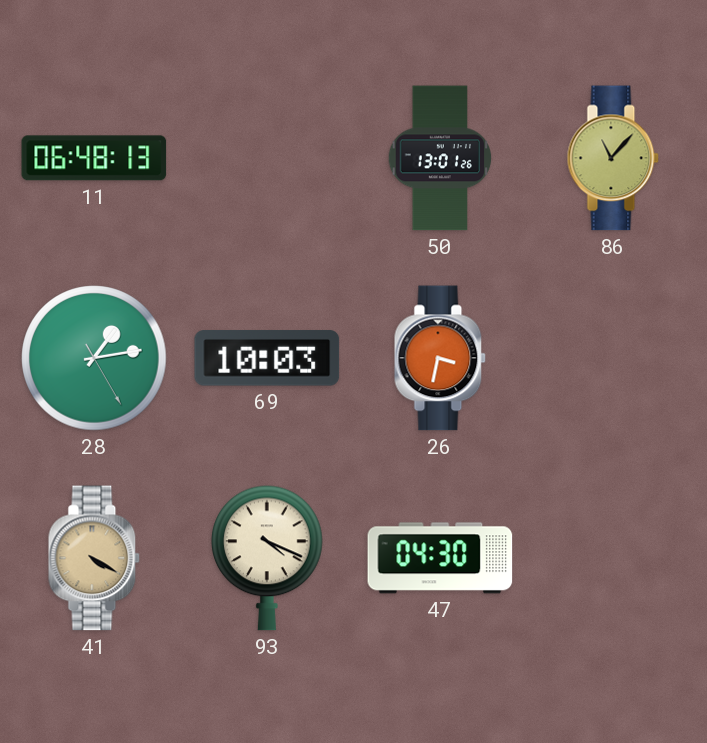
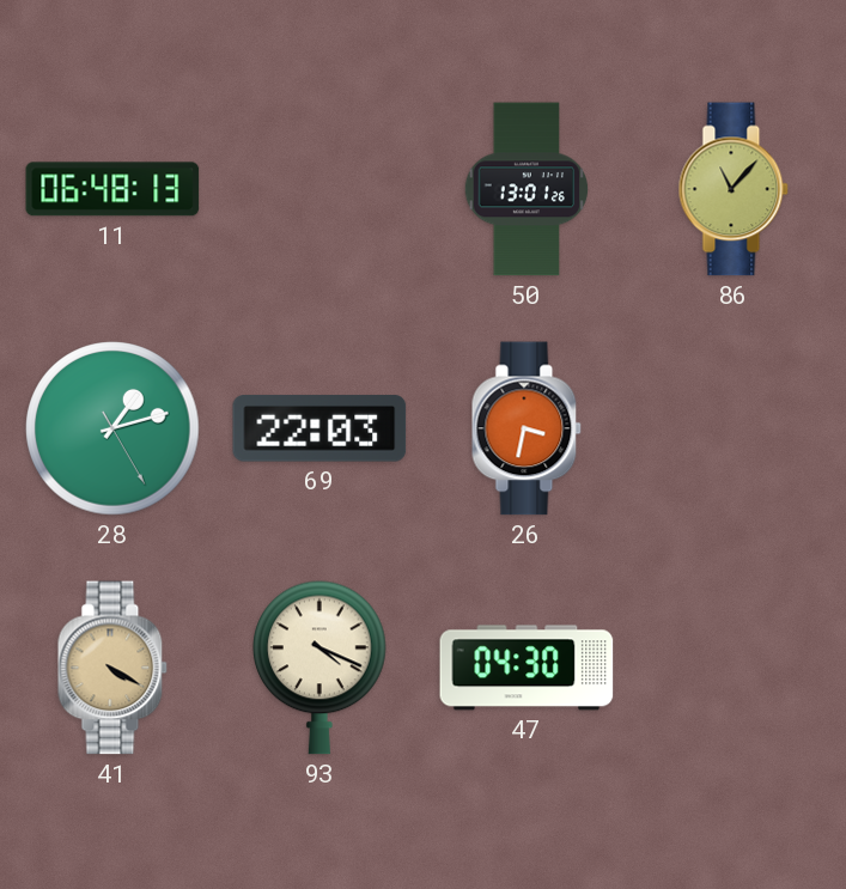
28: 1:13 -> 1:12
69: 10:03 -> 22:03
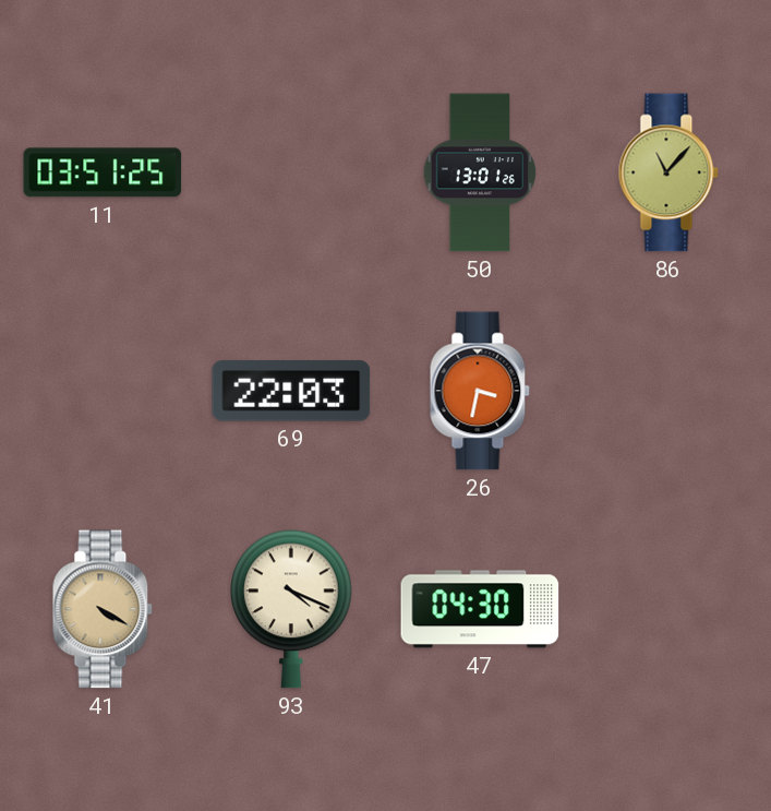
11: 06:48 -> 03:51
28: 1:12 -> none
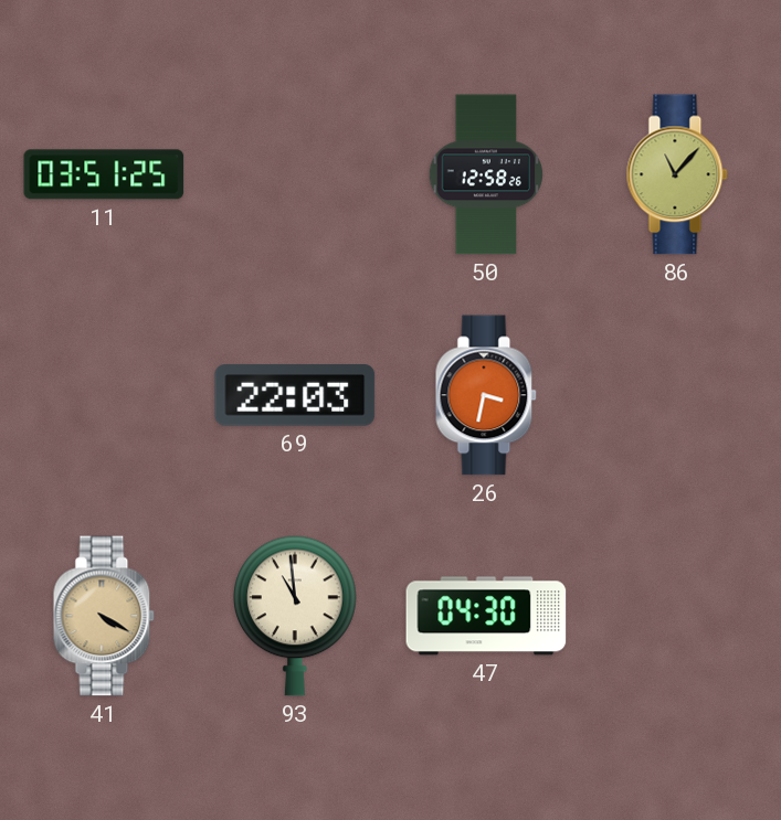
50: 13:01 -> 12:58
93: 4:19 -> 10:59
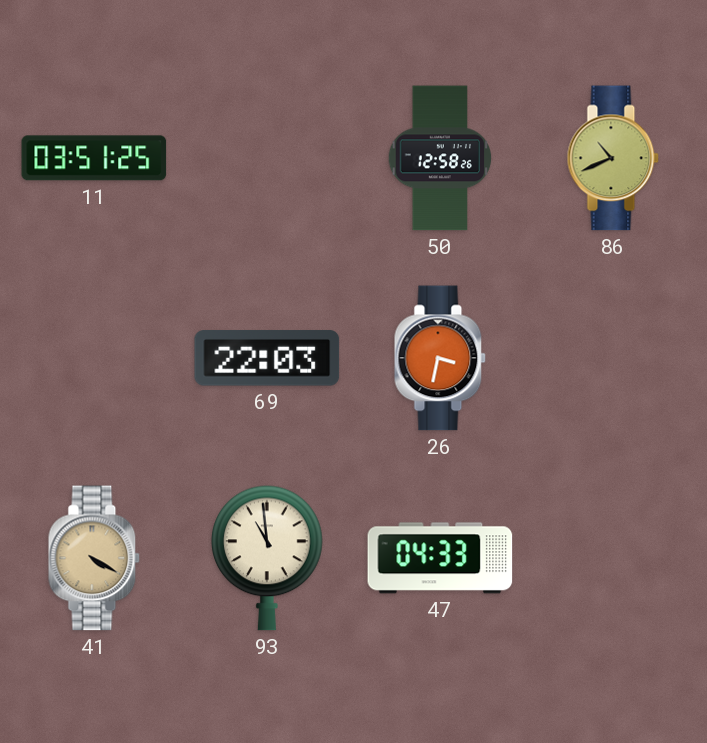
86: 11:07 -> 10:41
47: 04:30 -> 04:33
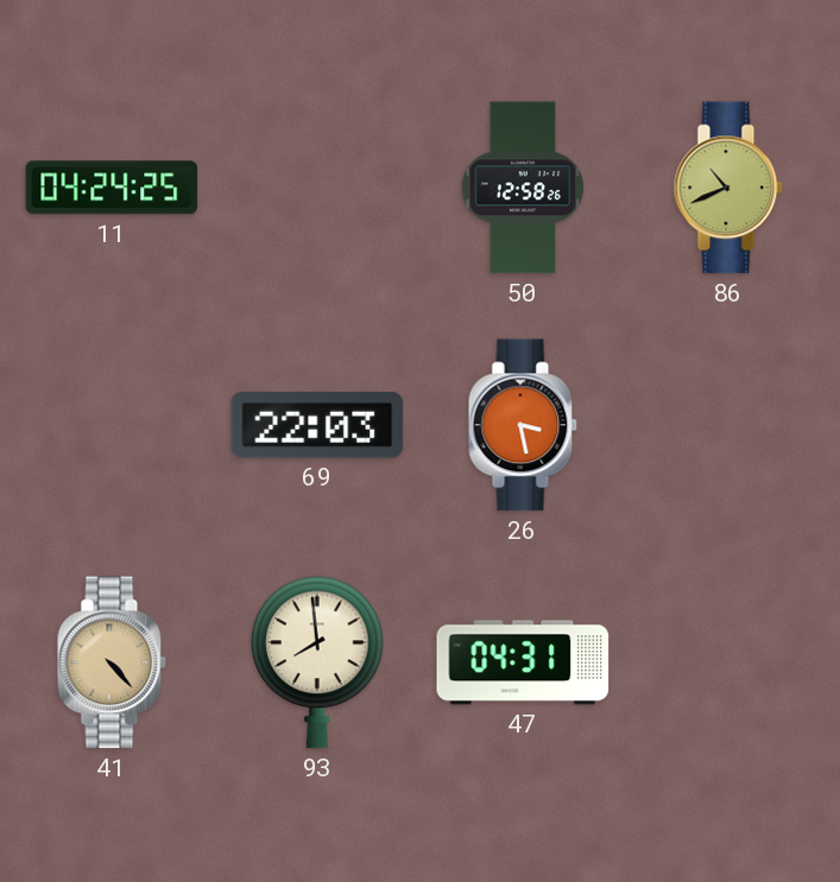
11: 03:51 -> 04:24
26: 3:32 -> 3:28
41: 4:20 -> 4:23
93: 10:59 -> 7:59
47: 04:33 -> 04:31
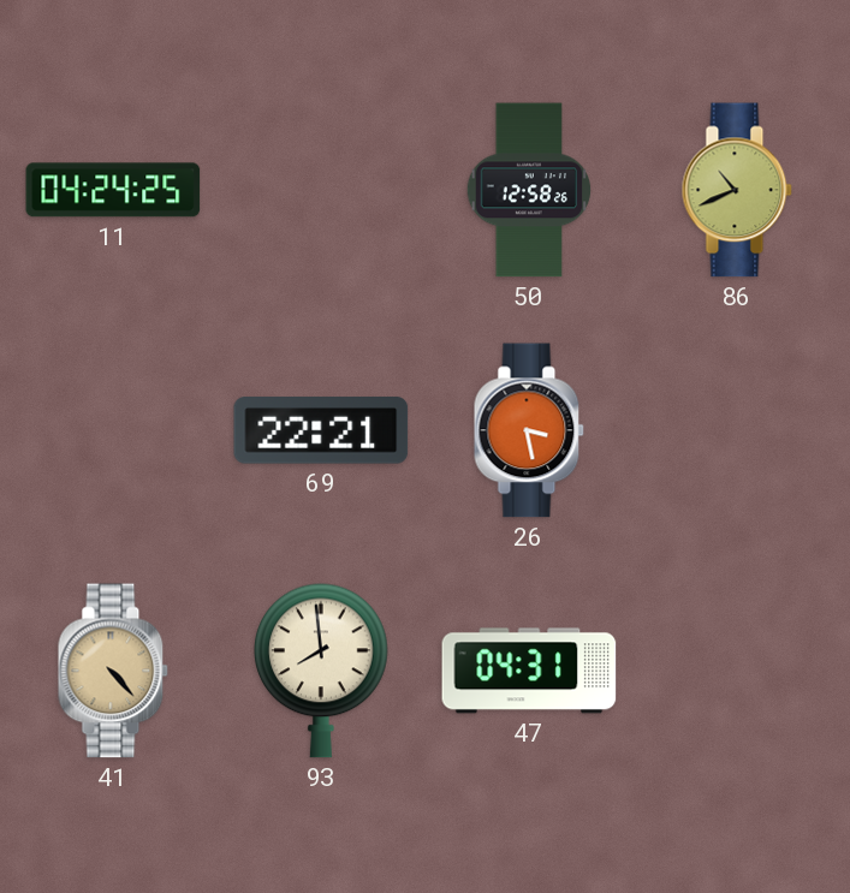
69: 22:03 -> 22:21
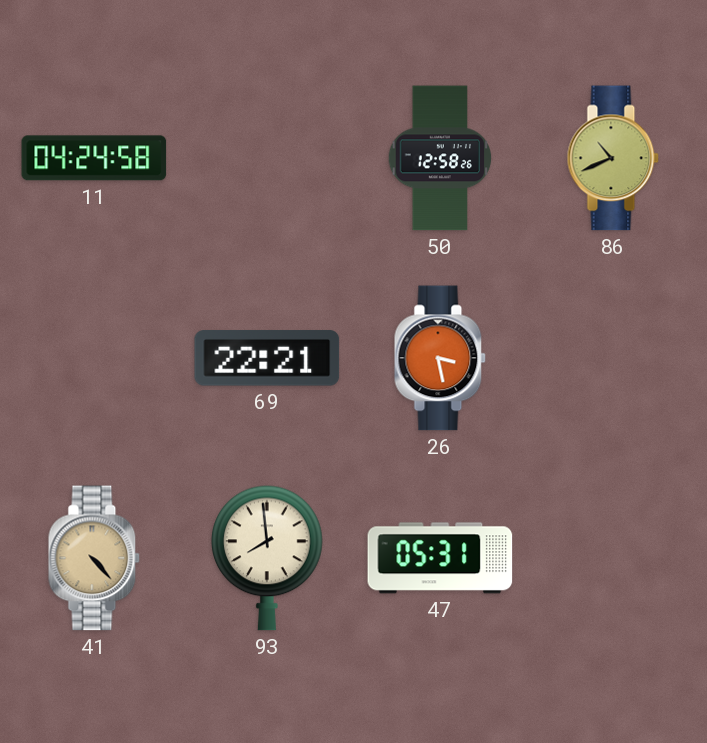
11: 04:24:25 -> 04:24:58
47: 04:31 -> 05:31
